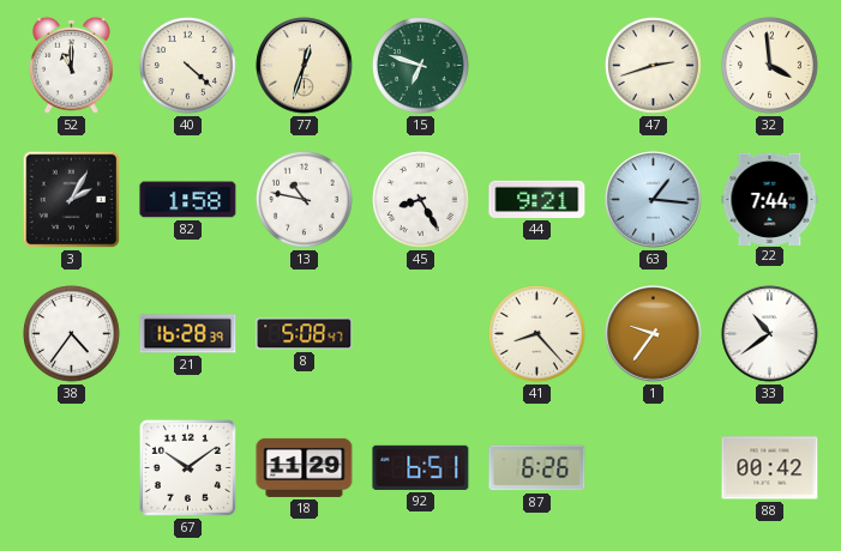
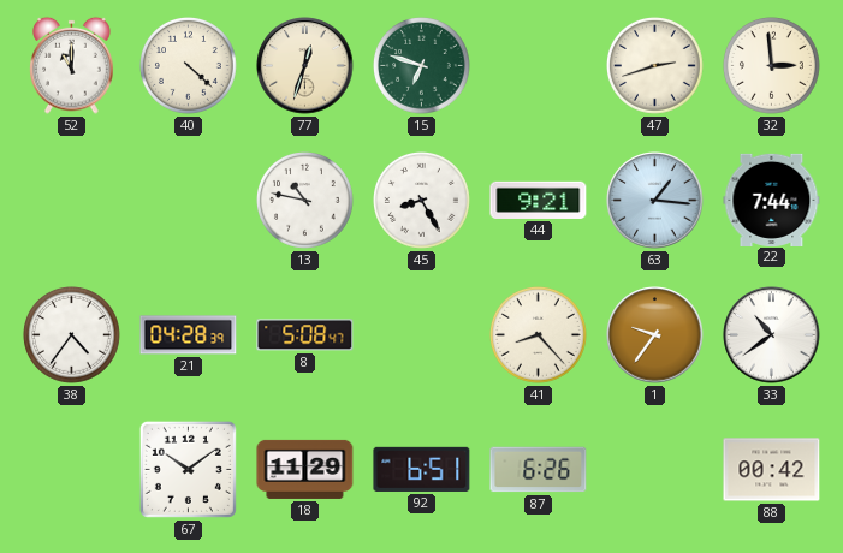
32: 3:59 -> 2:59
3: 2:05 -> none
82: 1:58 -> none
21: 16:28 -> 04:28
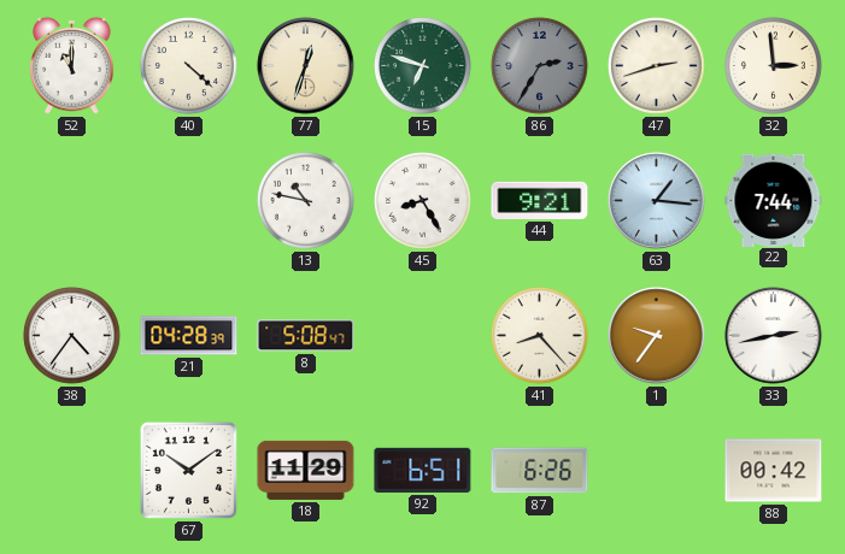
86: none -> 2:35
33: 10:39 -> 2:43
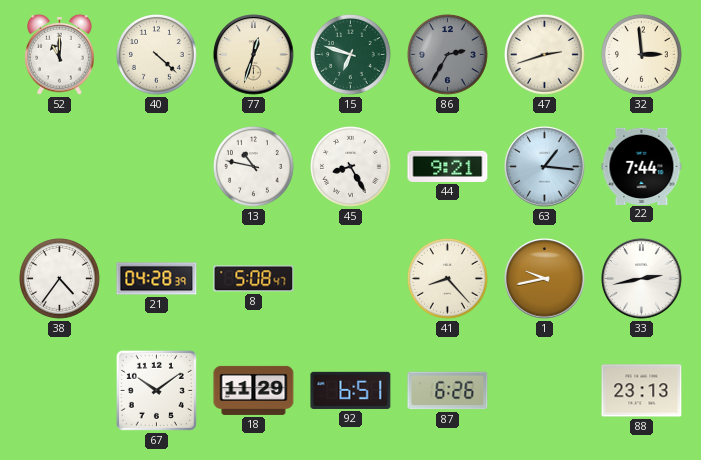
1: 9:36 -> 9:43
88: 00:42 -> 23:13
